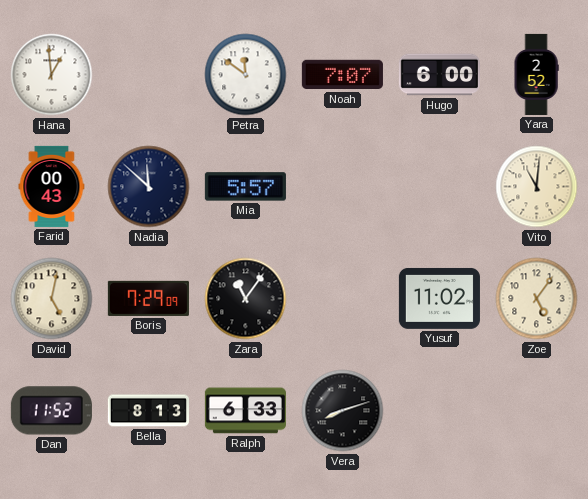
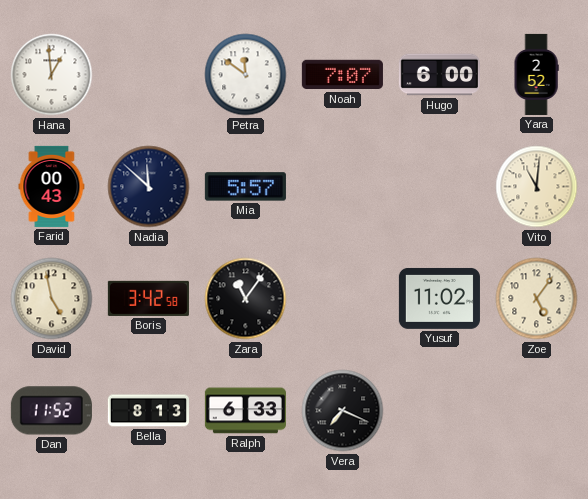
David: 5:02 -> 4:58
Boris: 7:29 -> 3:42
Vera: 8:12 -> 7:19
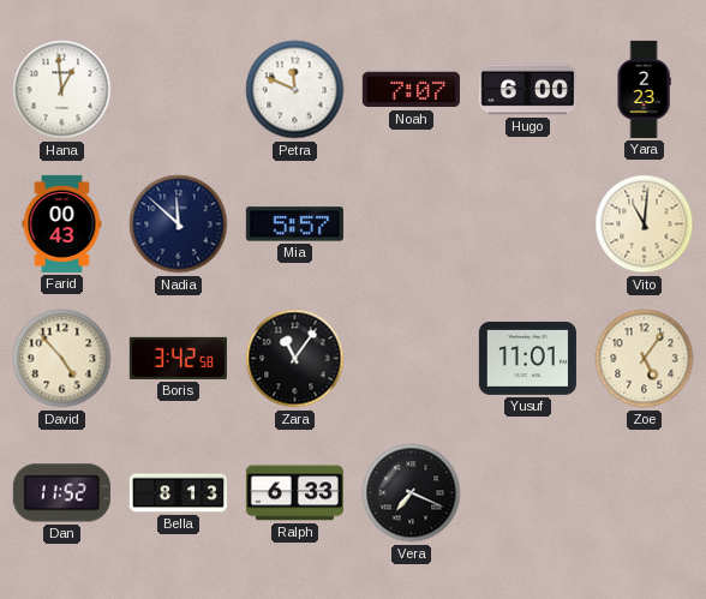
Petra: 11:51 -> 11:49
Yara: 2:52 -> 2:23
David: 4:58 -> 4:53
Yusuf: 11:02 -> 11:01
